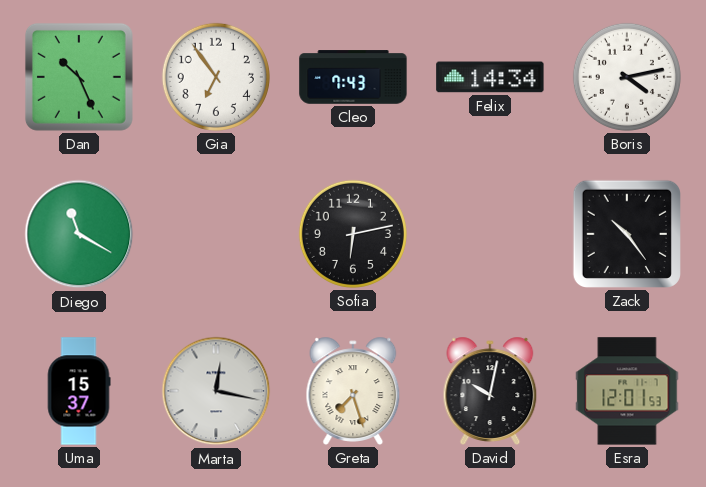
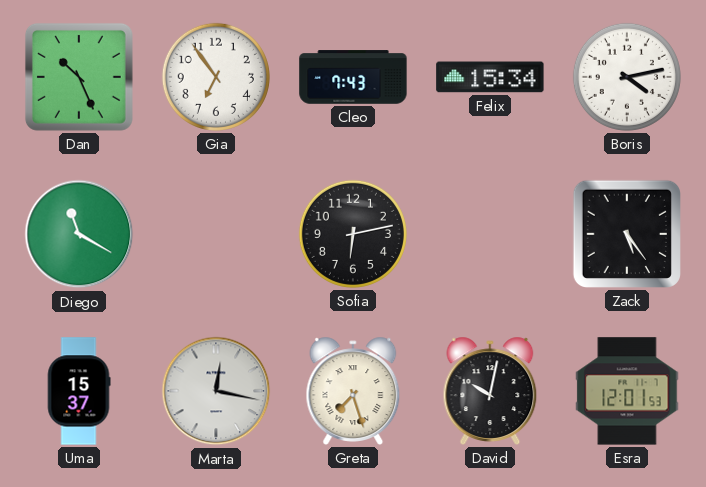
Felix: 14:34 -> 15:34
Zack: 10:24 -> 5:24
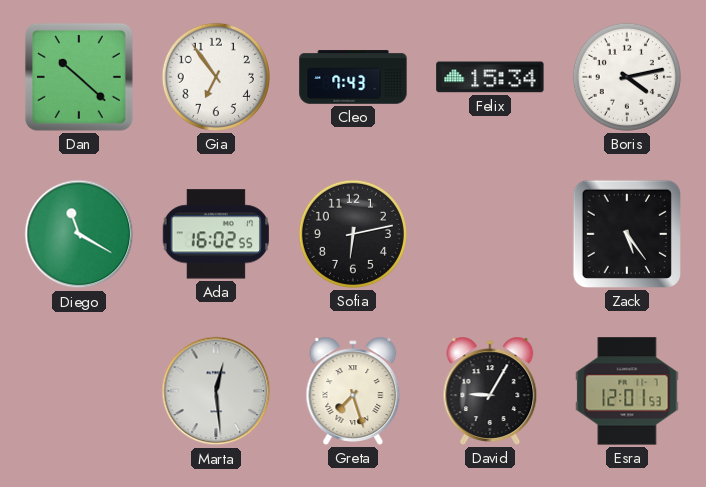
Dan: 10:26 -> 10:22
Ada: none -> 16:02
Uma: 15:37 -> none
Marta: 12:17 -> 12:29
David: 10:02 -> 9:05
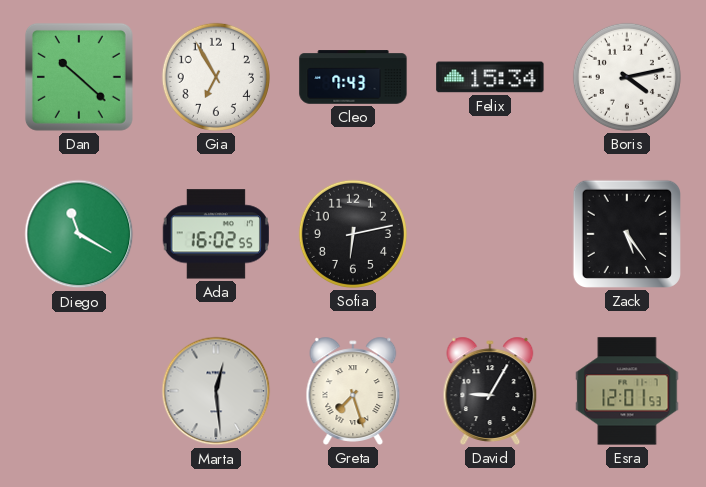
Gia: 6:54 -> 6:55
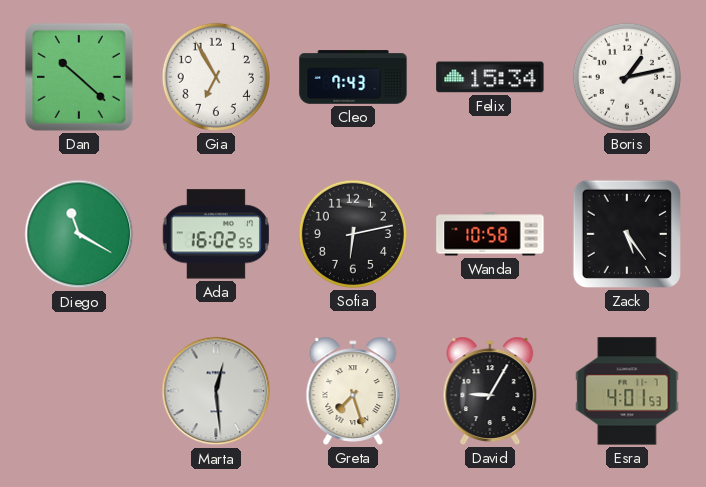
Boris: 4:13 -> 1:13
Wanda: none -> 10:58
Esra: 12:01 -> 4:01
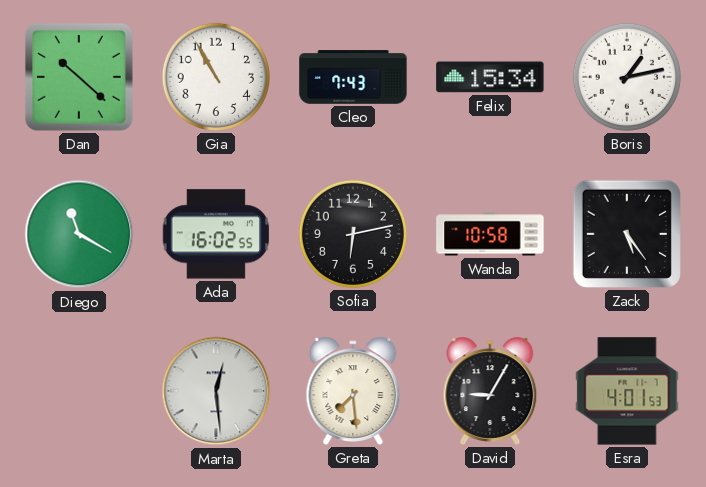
Gia: 6:55 -> 10:55
Greta: 7:27 -> 7:29
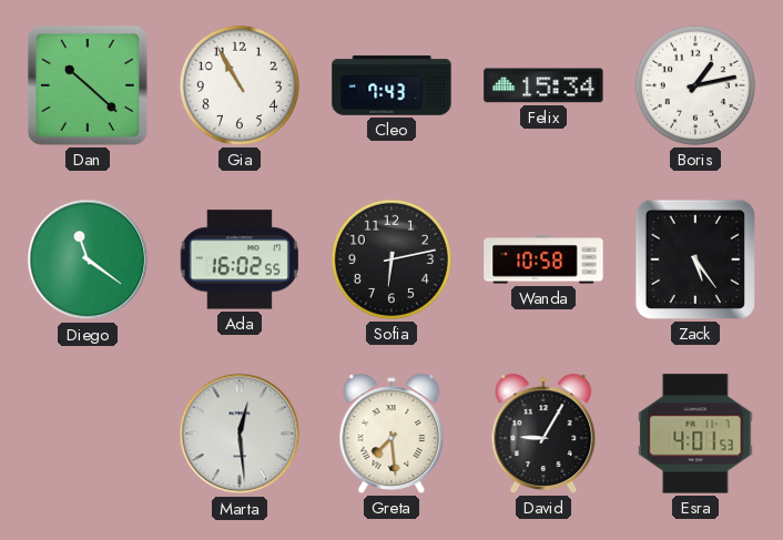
Diego: 11:20 -> 11:21
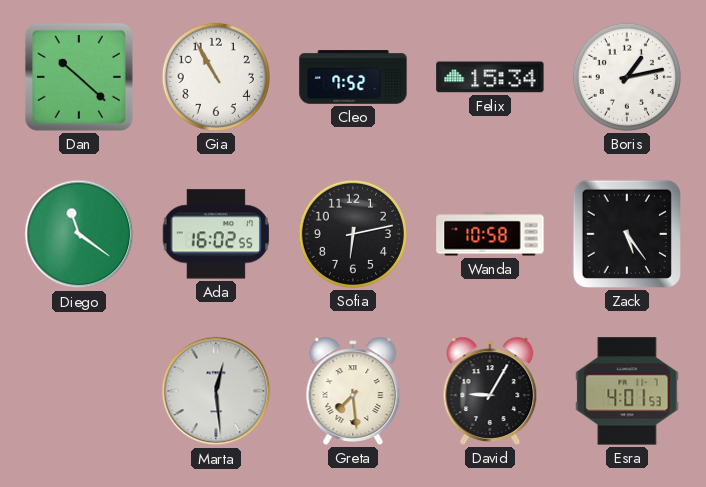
Cleo: 7:43 -> 7:52
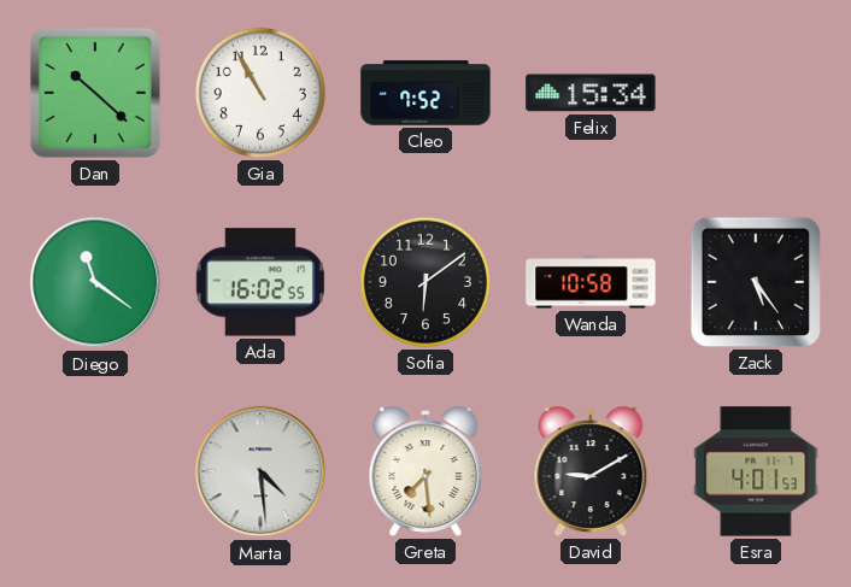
Boris: 1:13 -> none
Sofia: 6:13 -> 6:09
Marta: 12:29 -> 4:29
David: 9:05 -> 9:10
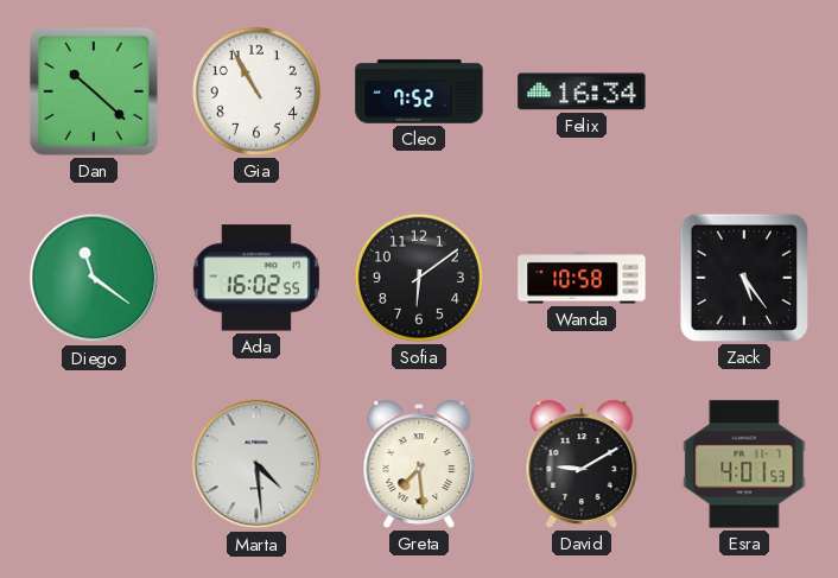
Felix: 15:34 -> 16:34
